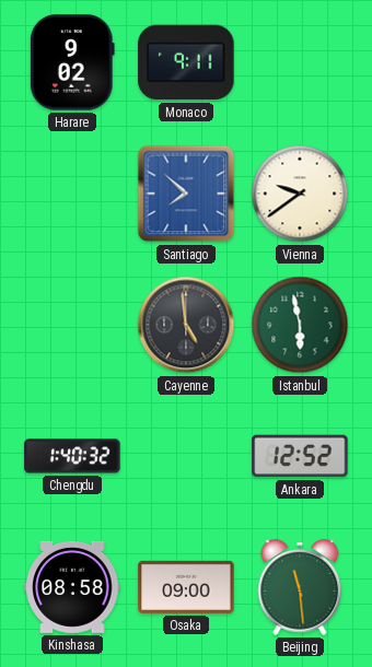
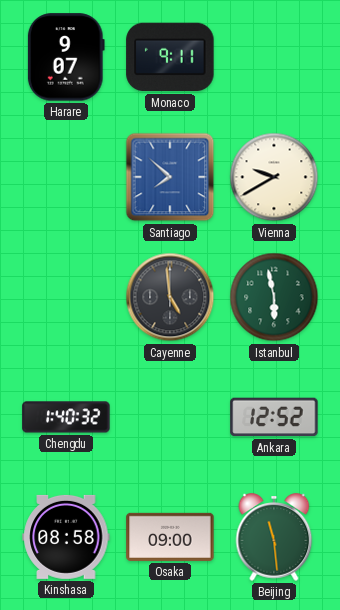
Harare: 9:02 -> 9:07
Vienna: 9:39 -> 9:40
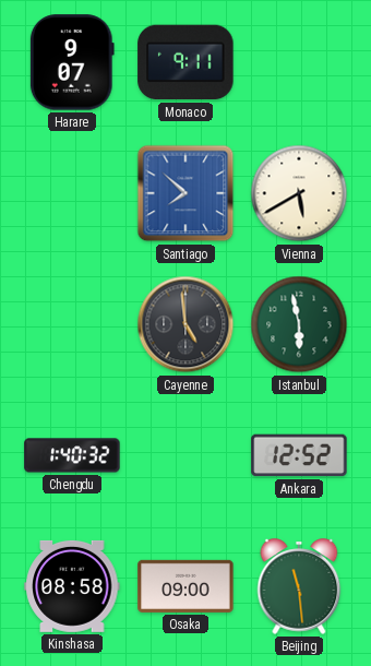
Vienna: 9:40 -> 5:40
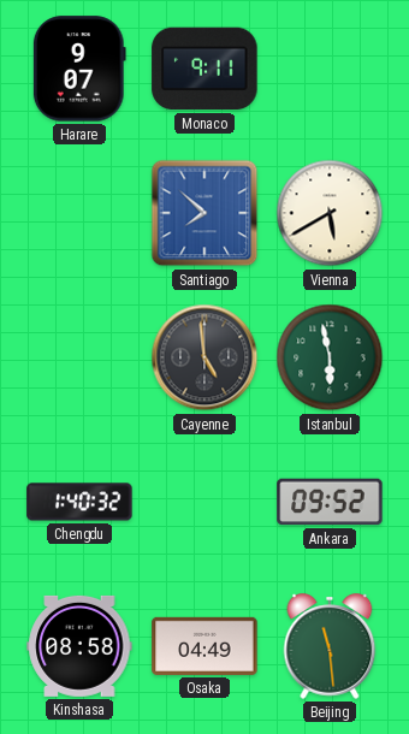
Ankara: 12:52 -> 09:52
Osaka: 09:00 -> 04:49
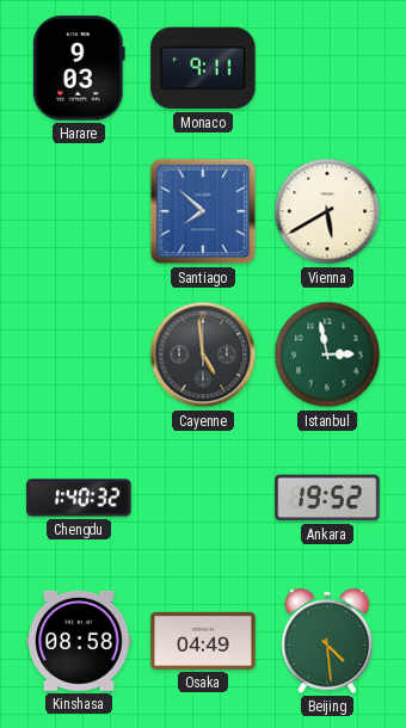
Harare: 9:07 -> 9:03
Istanbul: 5:58 -> 2:58
Ankara: 09:52 -> 19:52
Beijing: 11:29 -> 4:29
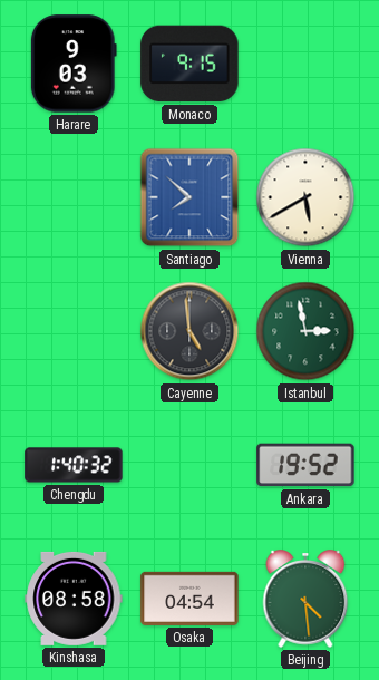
Monaco: 9:11 -> 9:15
Osaka: 04:49 -> 04:54
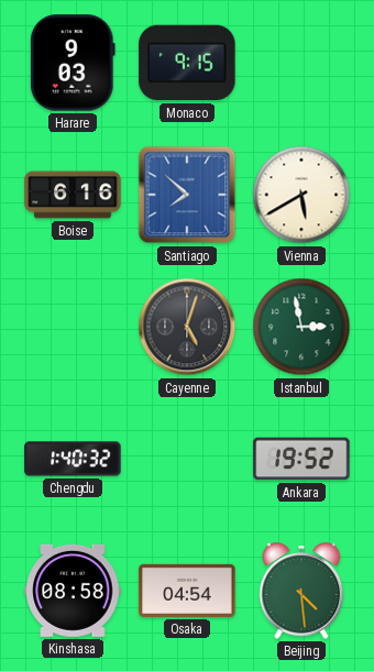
Boise: none -> 6:16
Cayenne: 4:59 -> 5:03
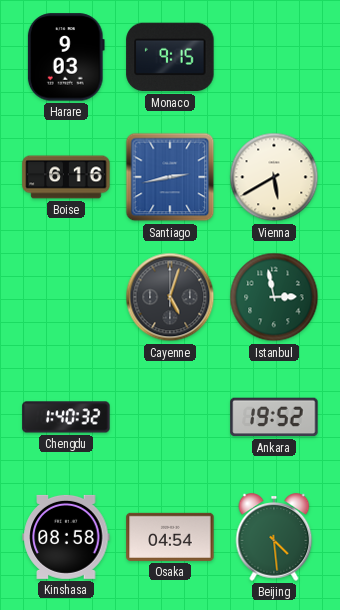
Santiago: 7:52 -> 2:43
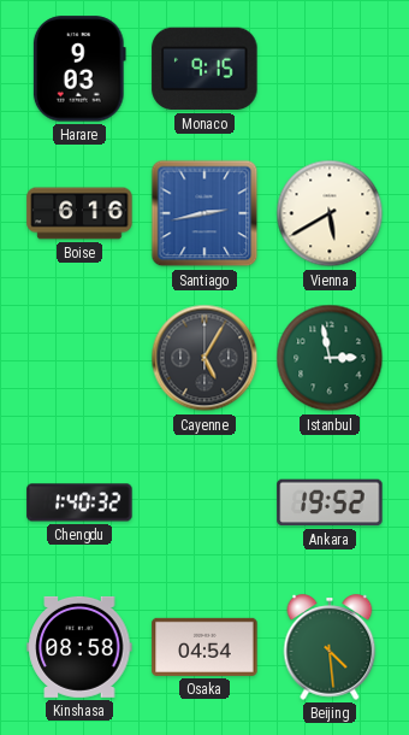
Cayenne: 5:03 -> 5:05
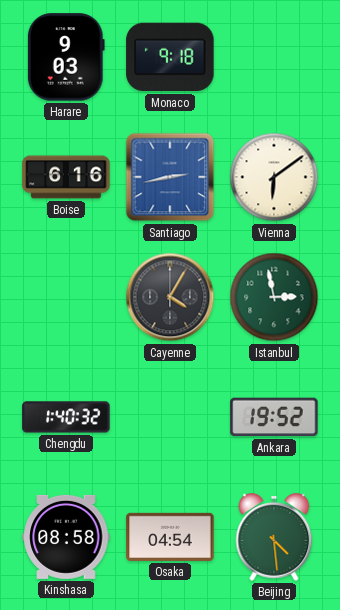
Monaco: 9:15 -> 9:18
Vienna: 5:40 -> 6:09
Cayenne: 5:05 -> 4:05
